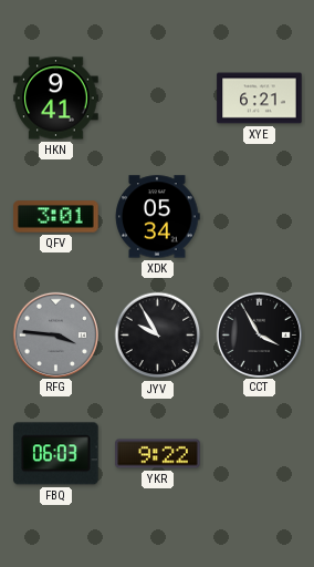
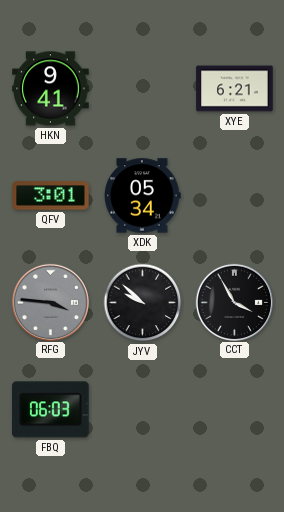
JYV: 9:55 -> 9:52
YKR: 9:22 -> none
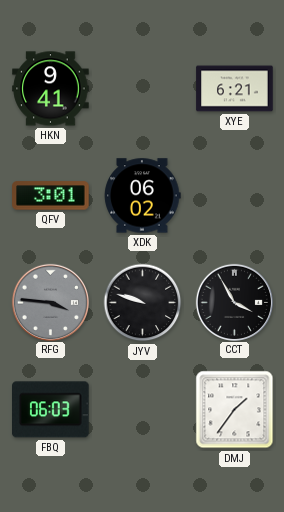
XDK: 05:34 -> 06:02
JYV: 9:52 -> 9:48
DMJ: none -> 1:36
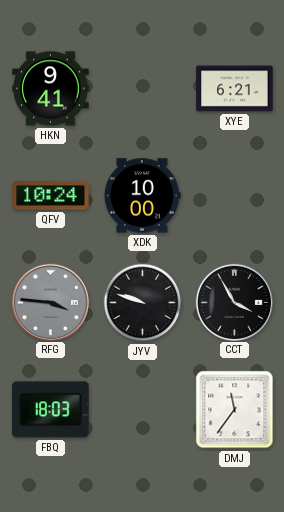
QFV: 3:01 -> 10:24
XDK: 06:02 -> 10:00
FBQ: 06:03 -> 18:03
DMJ: 1:36 -> 11:36
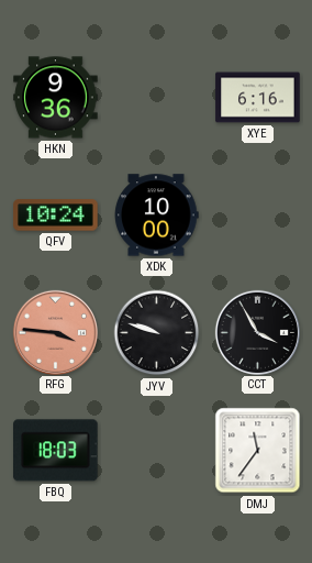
HKN: 9:41 -> 9:36
XYE: 6:21 -> 6:16
RFG dial: grey -> salmon
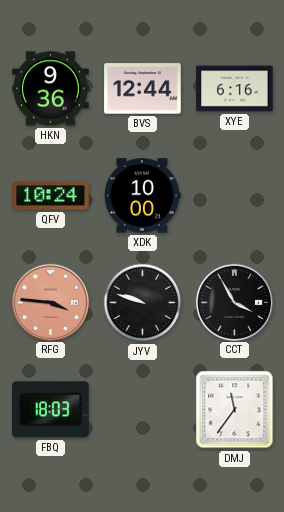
BVS: none -> 12:44
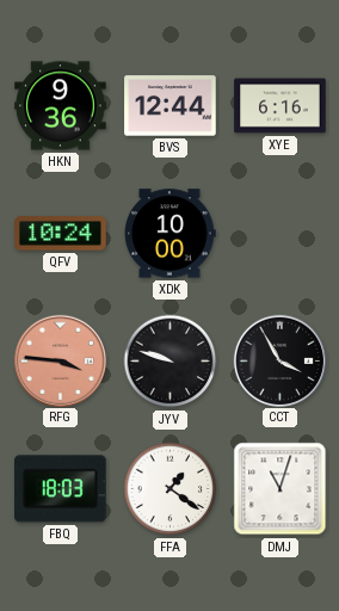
FFA: none -> 1:21
DMJ: 11:36 -> 11:03
